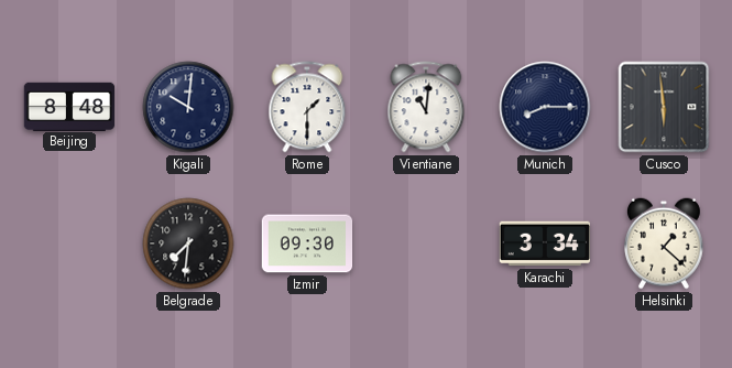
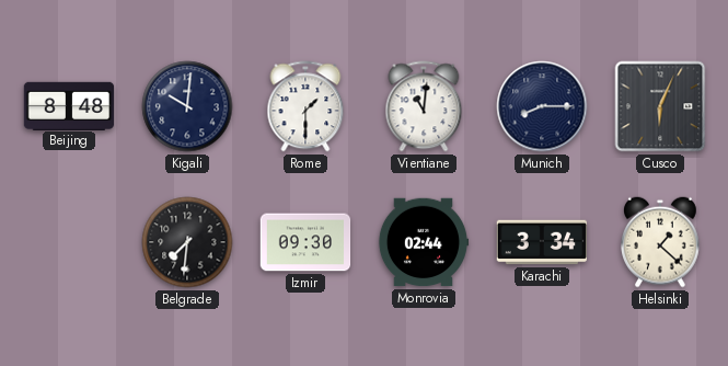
Cusco: 5:59 -> 6:04
Monrovia: none -> 02:44
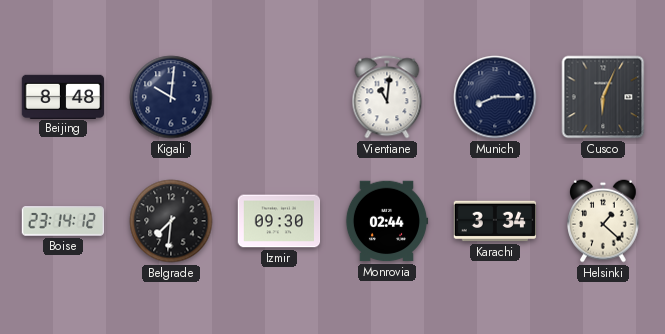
Rome: 1:30 -> none
Boise: none -> 23:14
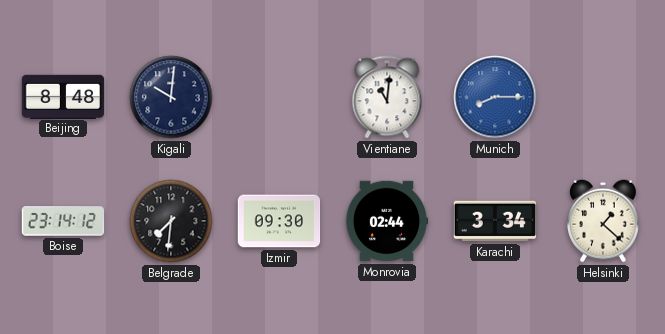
Munich dial: navy -> blue
Cusco: 6:04 -> none
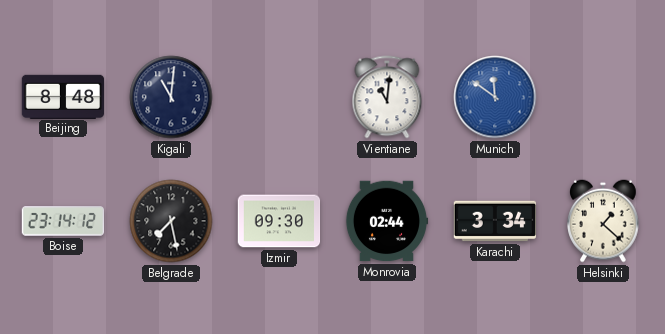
Kigali: 10:01 -> 11:01
Munich: 8:15 -> 11:51
Belgrade: 7:31 -> 7:28
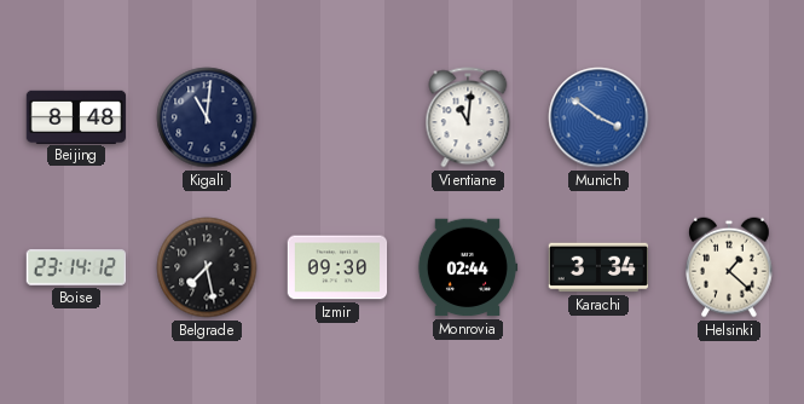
Munich: 11:51 -> 3:51
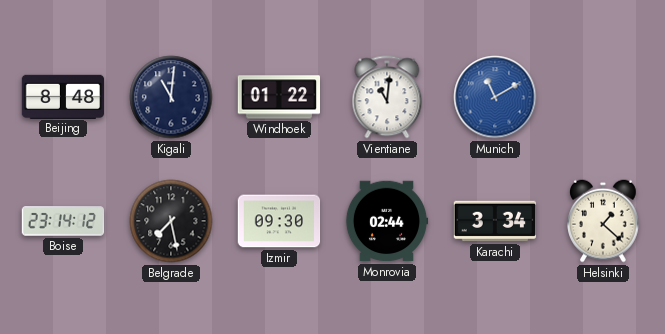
Windhoek: none -> 01:22
Munich: 3:51 -> 11:10
